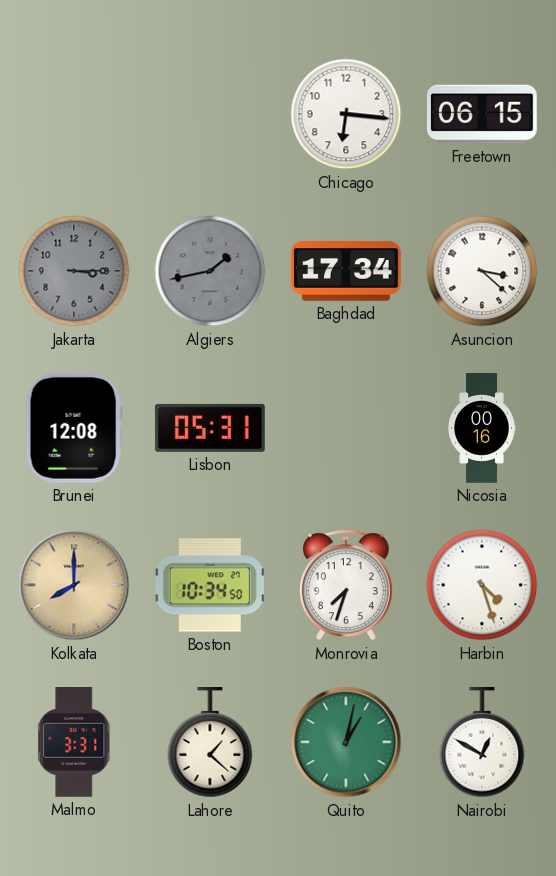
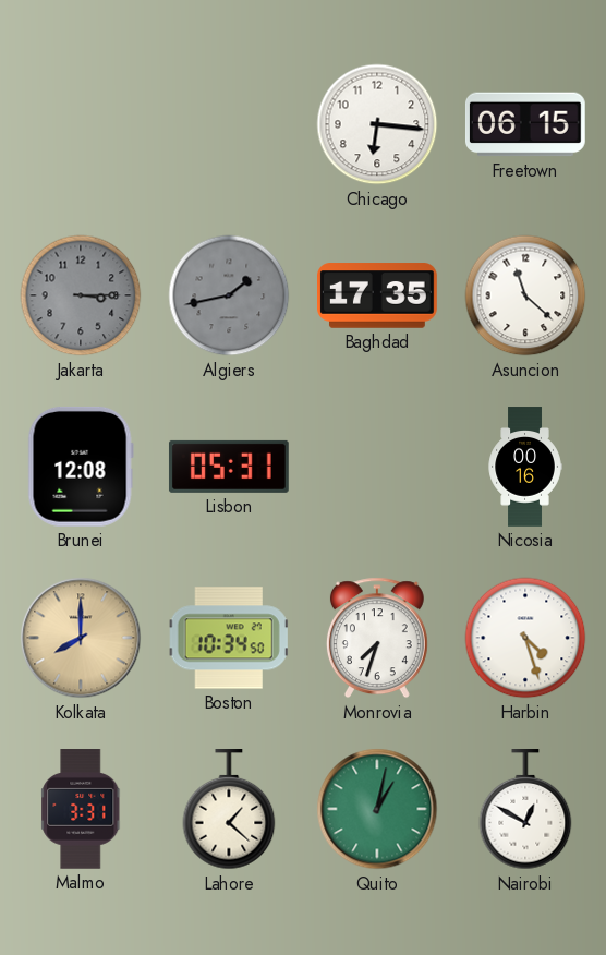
Baghdad: 17:34 -> 17:35
Asuncion: 3:22 -> 11:22
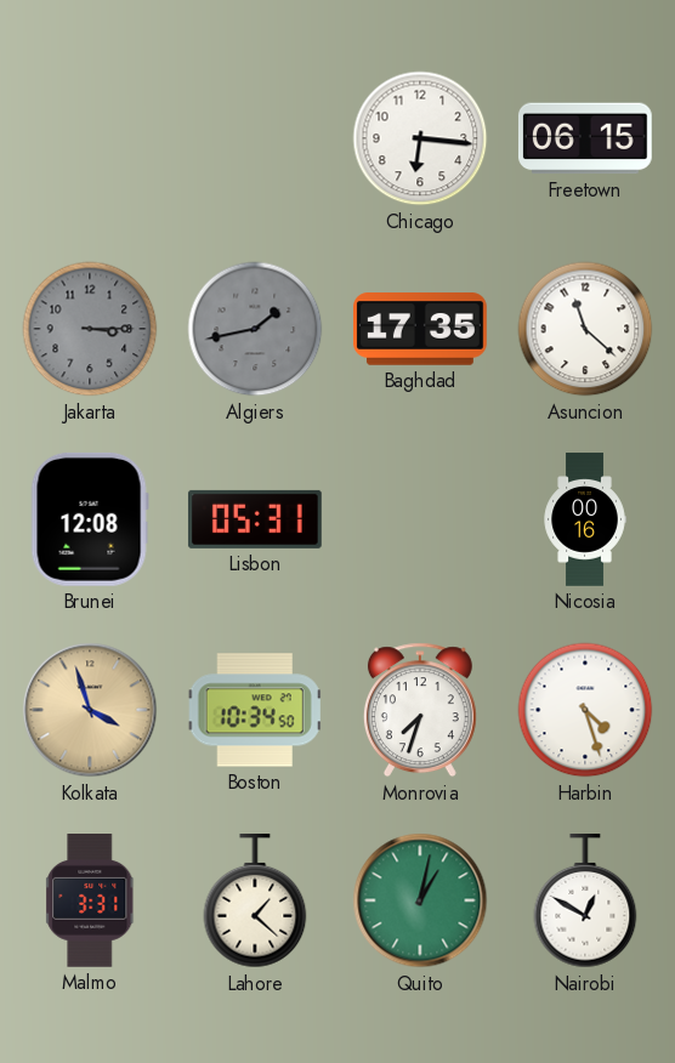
Kolkata: 8:00 -> 3:57
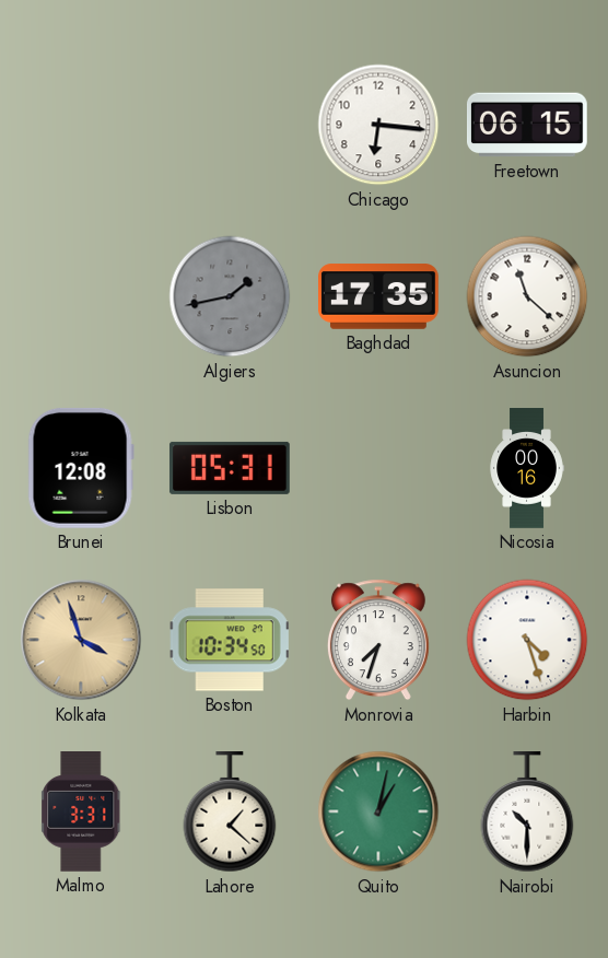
Jakarta: 3:15 -> none
Nairobi: 12:50 -> 10:30
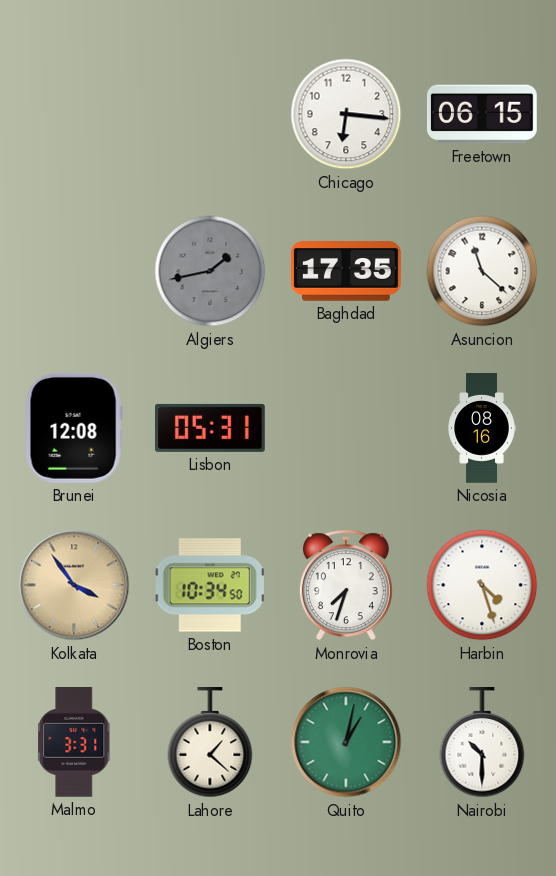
Nicosia: 00:16 -> 08:16
Kolkata: 3:57 -> 3:54
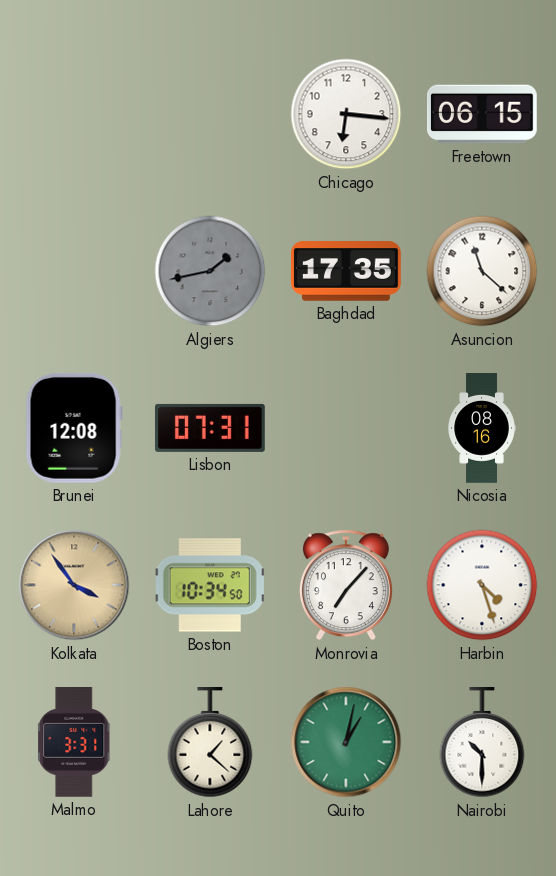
Lisbon: 05:31 -> 07:31
Monrovia: 7:33 -> 7:07
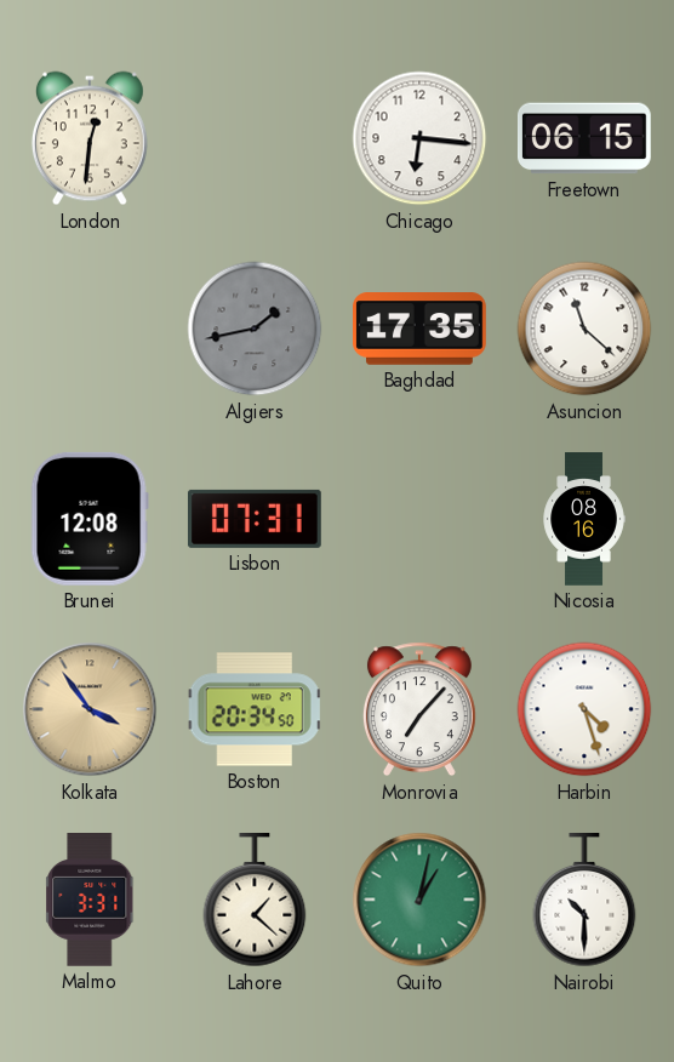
London: none -> 12:31
Boston: 10:34 -> 20:34
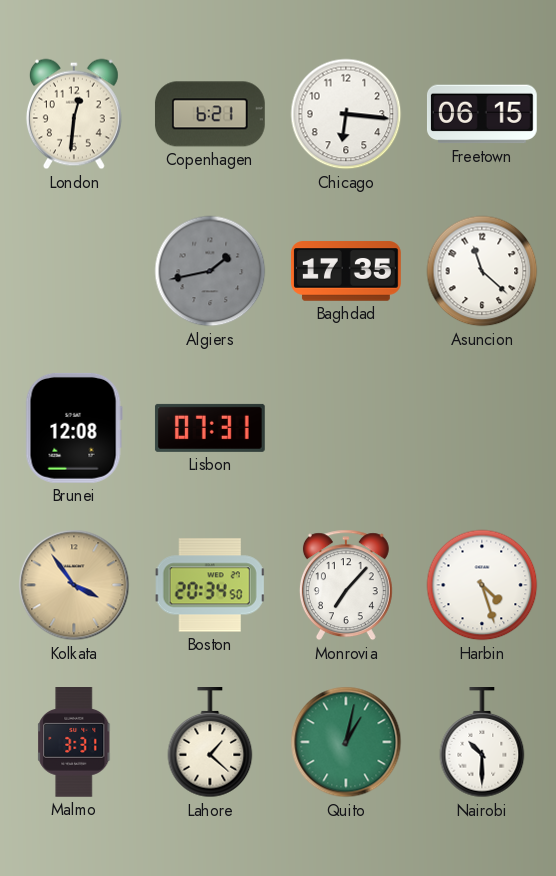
Copenhagen: none -> 6:21
Nicosia: 08:16 -> none
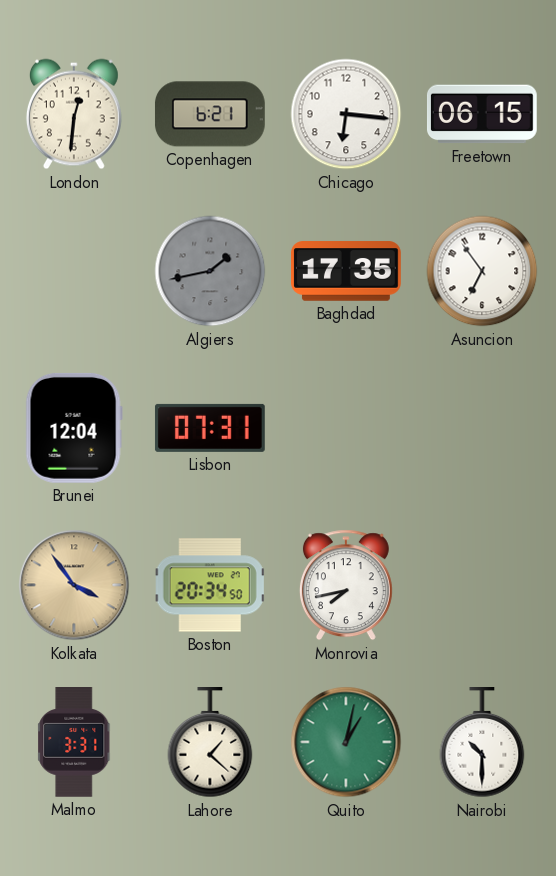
Asuncion: 11:22 -> 6:54
Brunei: 12:08 -> 12:04
Monrovia: 7:07 -> 7:43
Harbin: 4:27 -> none
